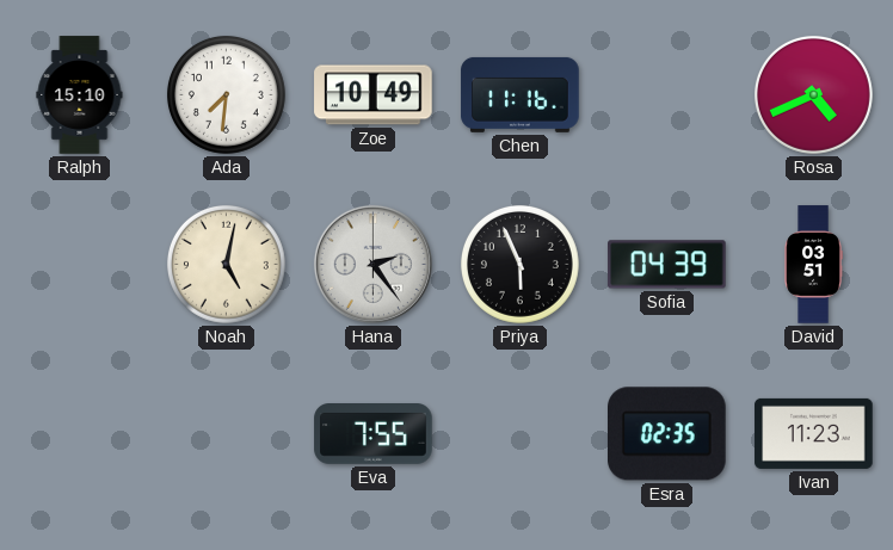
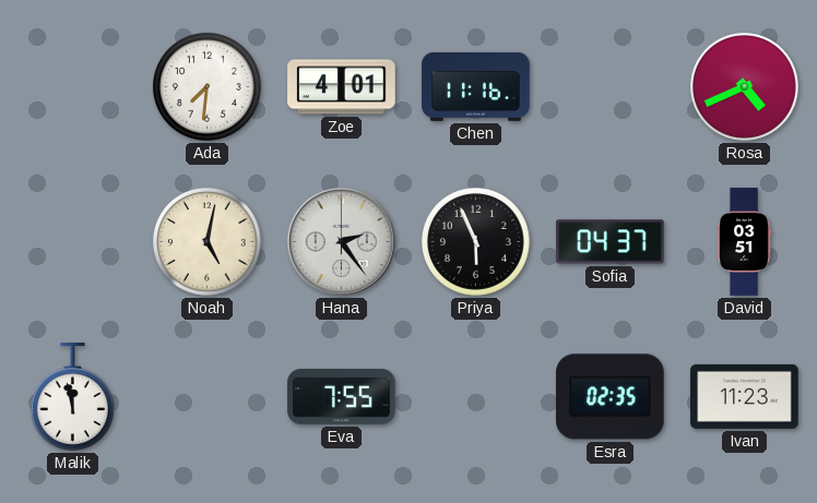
Ralph: 15:10 -> none
Zoe: 10:49 -> 4:01
Sofia: 04:39 -> 04:37
Malik: none -> 11:58
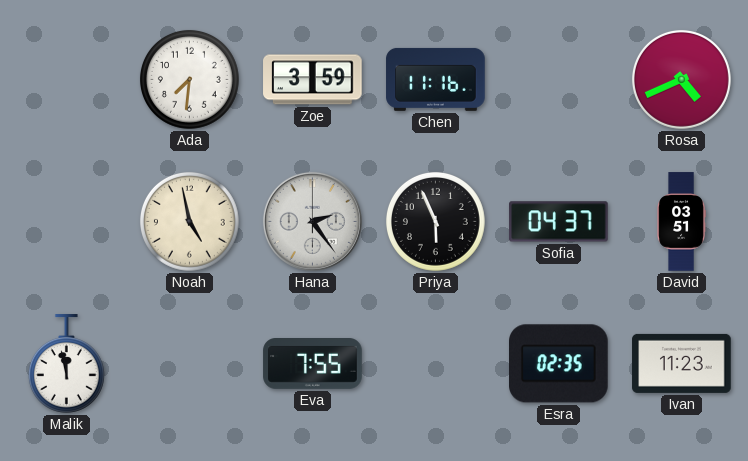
Zoe: 4:01 -> 3:59
Noah: 5:02 -> 4:58
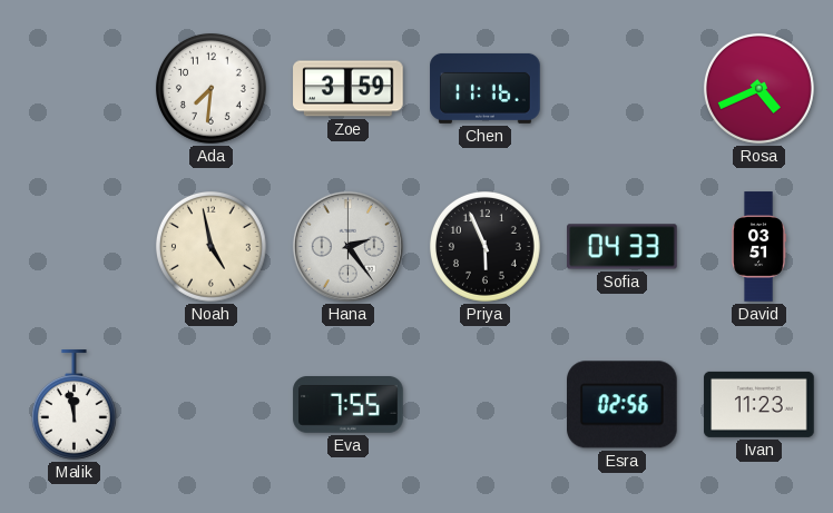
Sofia: 04:37 -> 04:33
Esra: 02:35 -> 02:56
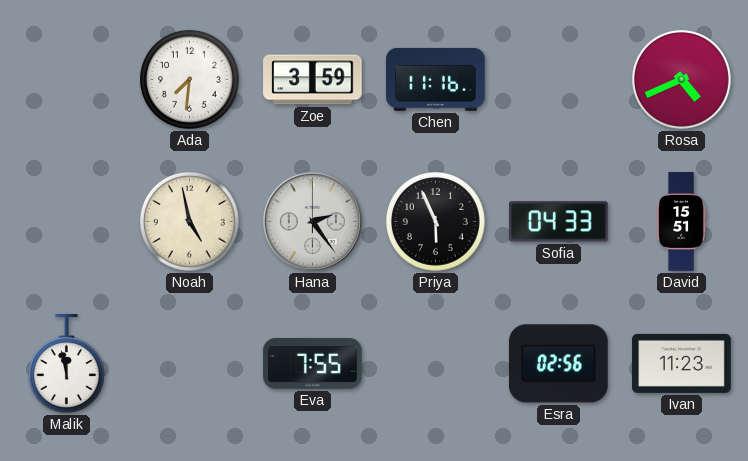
David: 03:51 -> 15:51
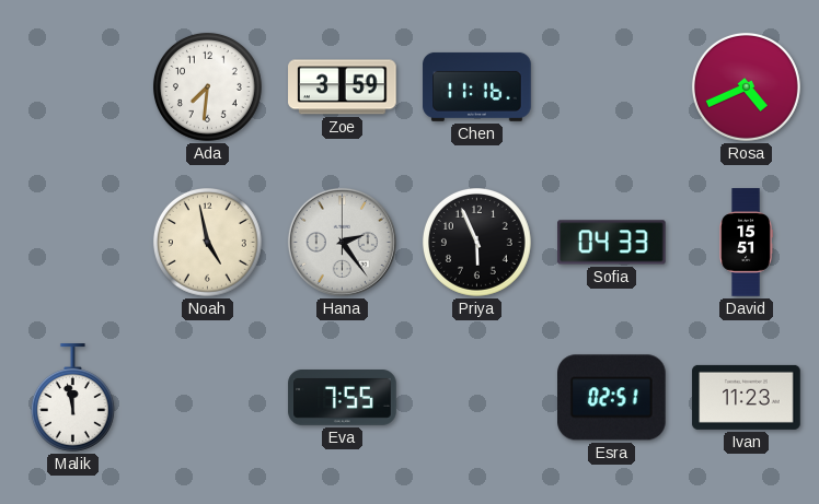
Esra: 02:56 -> 02:51
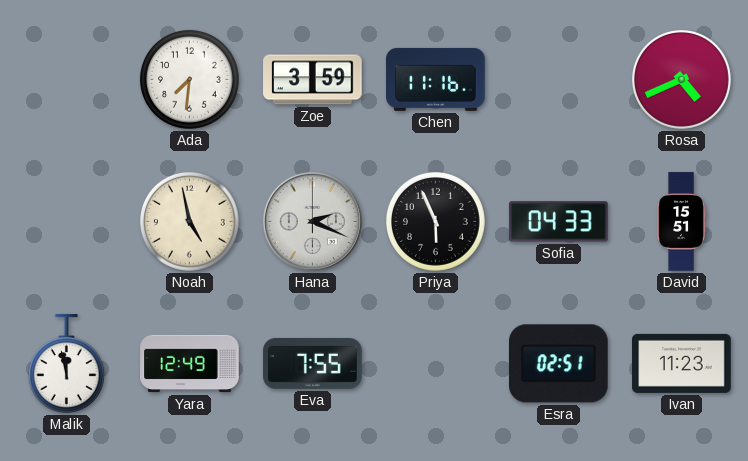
Hana: 2:24 -> 2:19
Yara: none -> 12:49
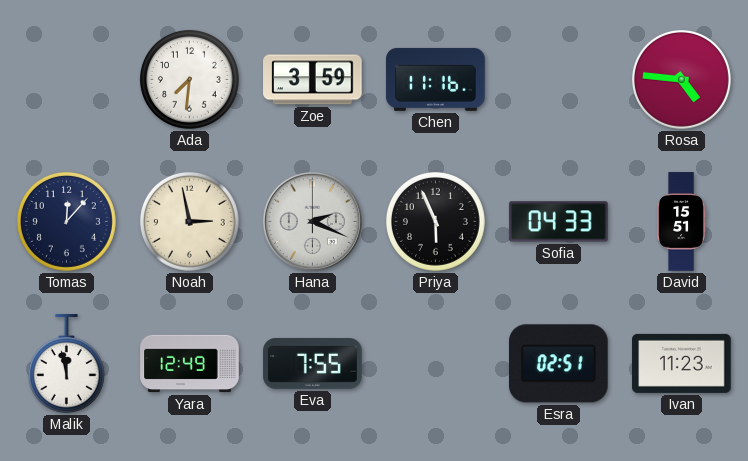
Rosa: 4:41 -> 4:46
Tomas: none -> 12:07
Noah: 4:58 -> 2:58
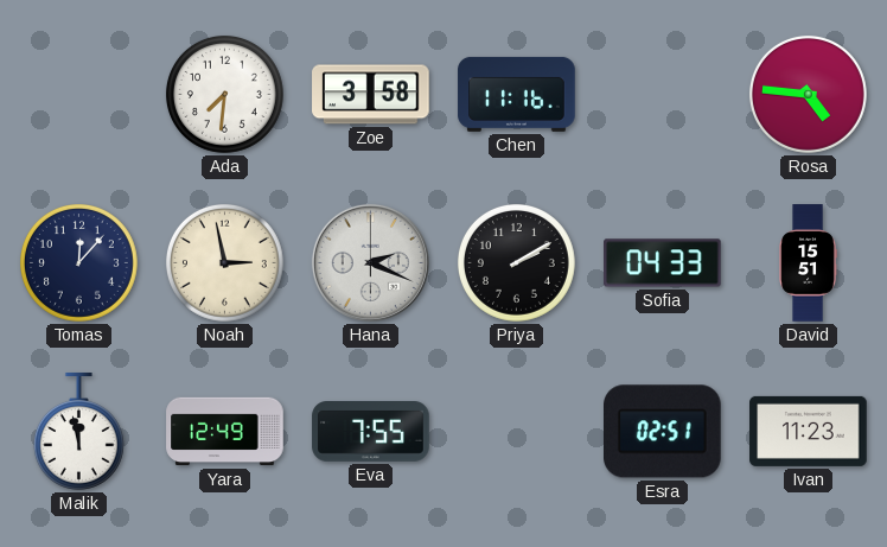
Zoe: 3:59 -> 3:58
Priya: 5:56 -> 2:10
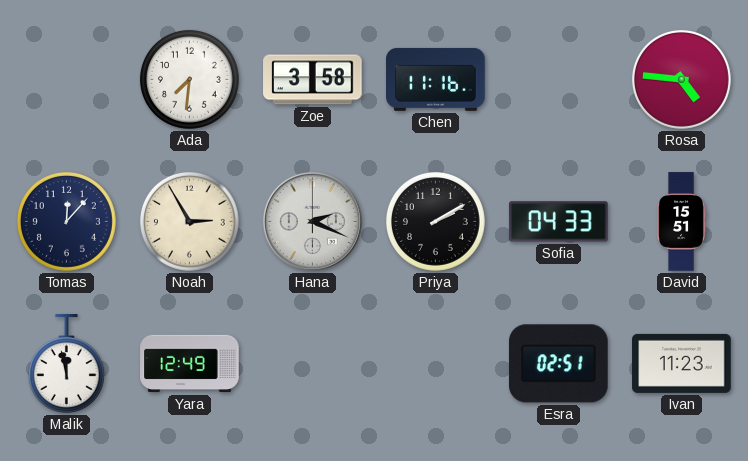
Noah: 2:58 -> 2:55
Eva: 7:55 -> none
